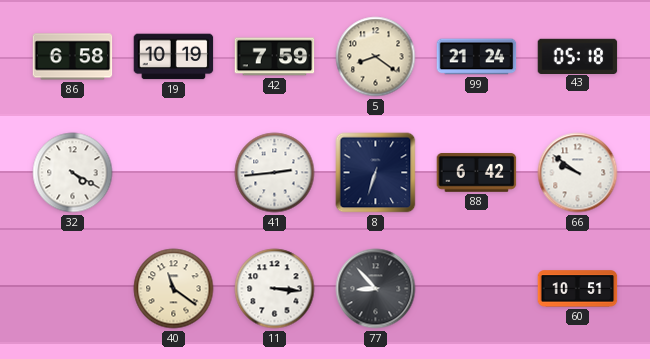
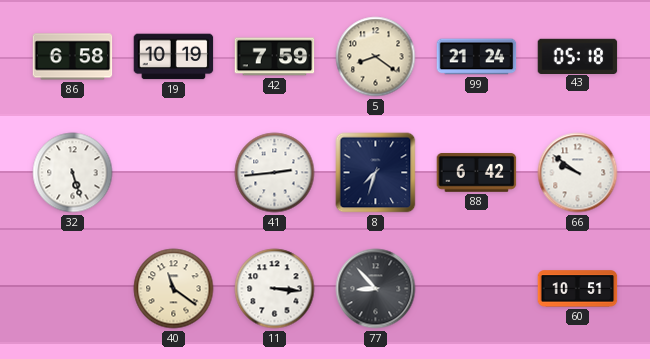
32: 4:20 -> 5:27
8: 6:33 -> 7:33
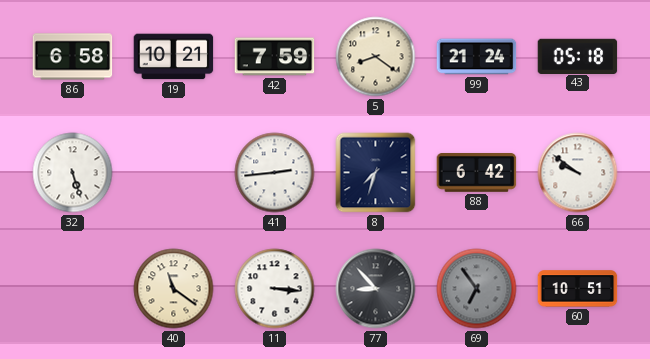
19: 10:19 -> 10:21
69: none -> 6:54
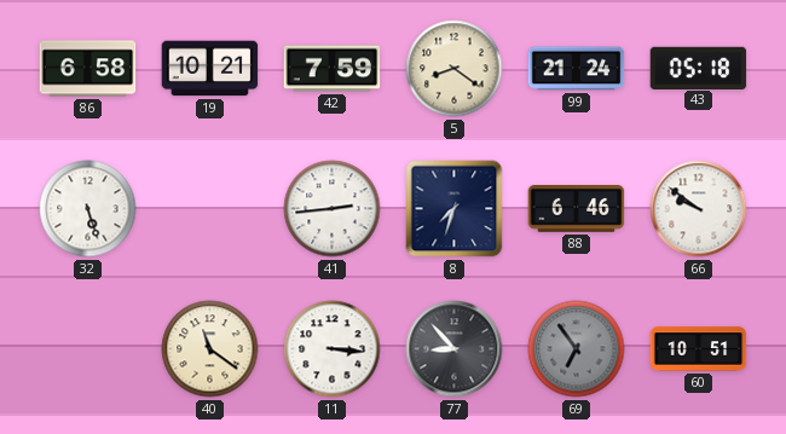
88: 6:42 -> 6:46
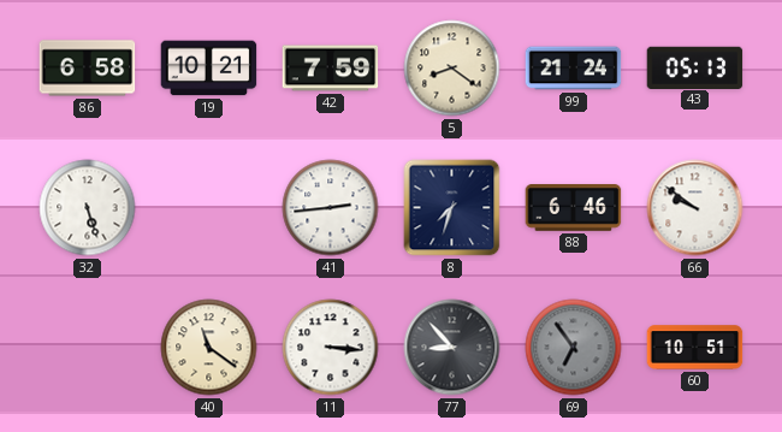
43: 05:18 -> 05:13
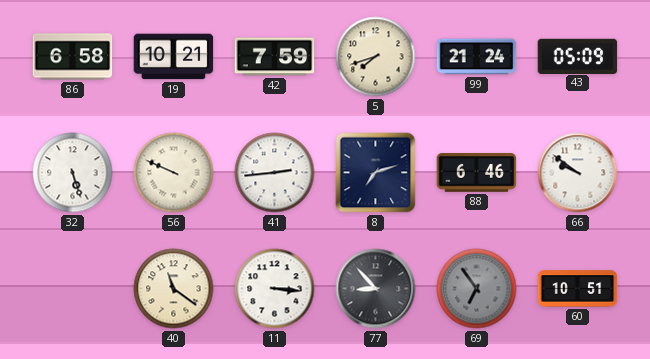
5: 8:21 -> 7:42
43: 05:13 -> 05:09
56: none -> 9:49
8: 7:33 -> 7:12
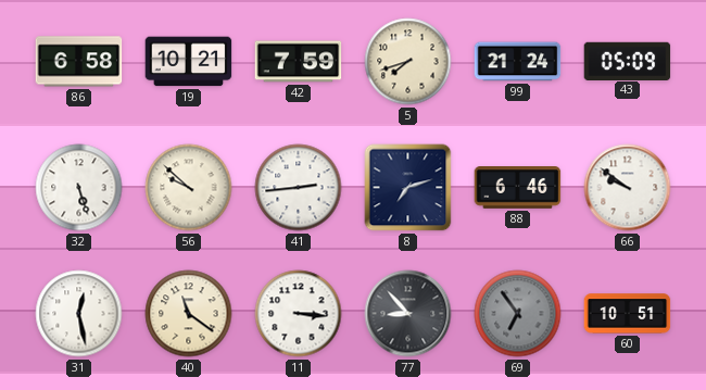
56: 9:49 -> 9:52
31: none -> 12:28
